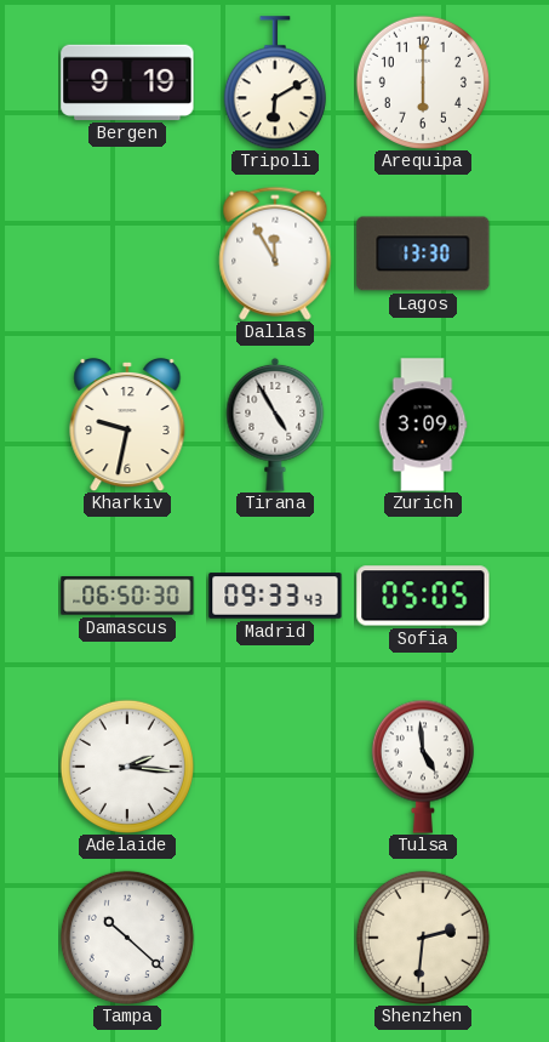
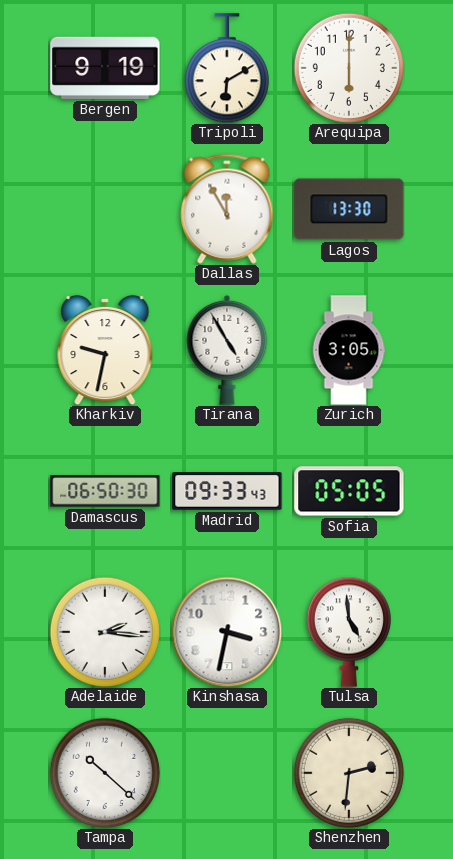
Zurich: 3:09 -> 3:05
Kinshasa: none -> 3:32
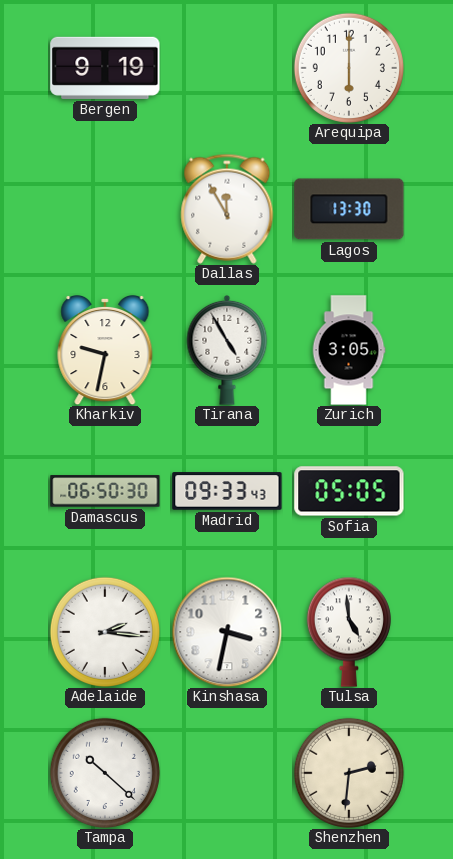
Tripoli: 6:10 -> none
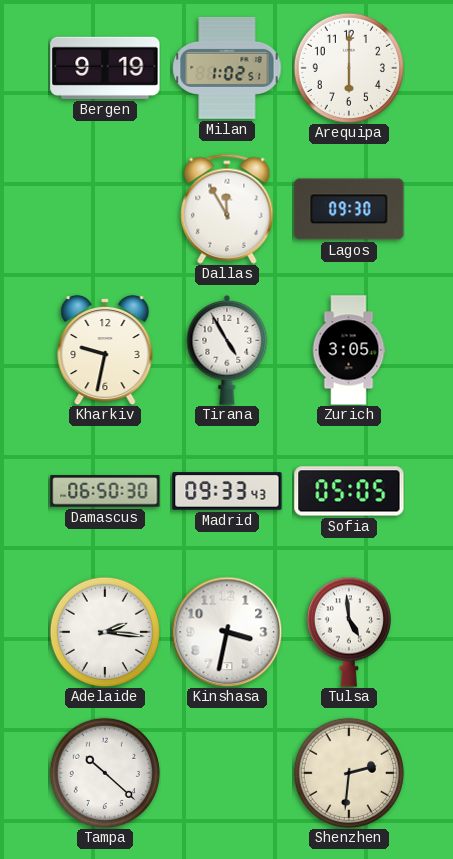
Milan: none -> 1:02
Lagos: 13:30 -> 09:30
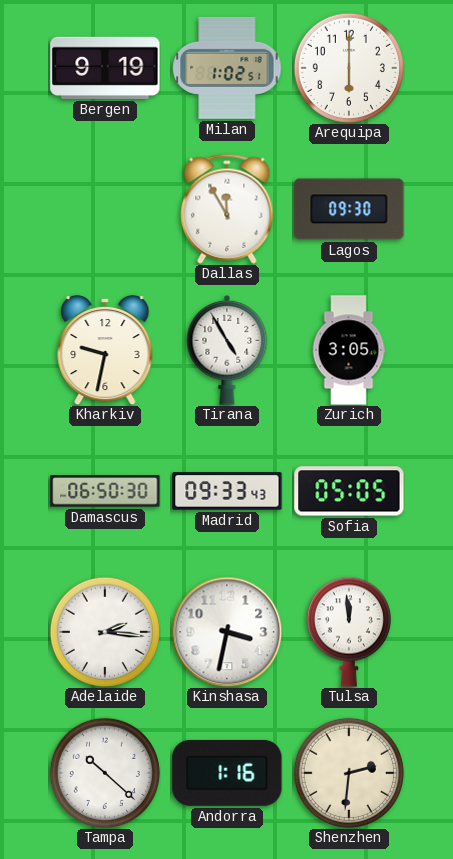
Tulsa: 4:59 -> 11:59
Andorra: none -> 1:16
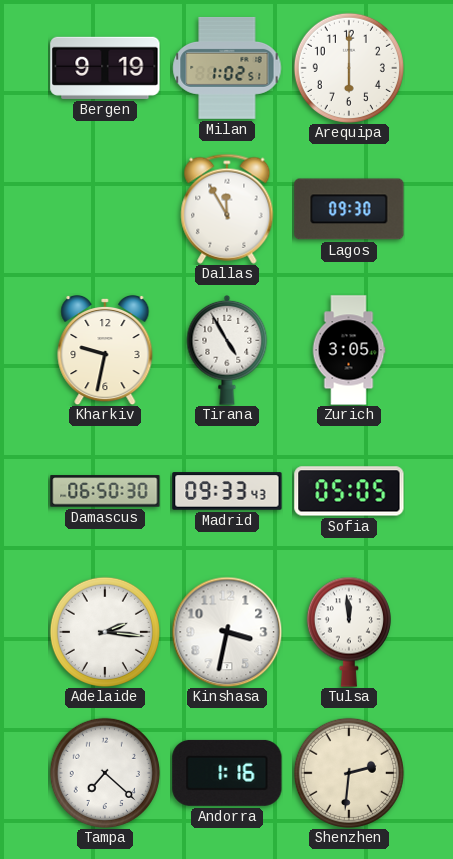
Tampa: 10:22 -> 7:22
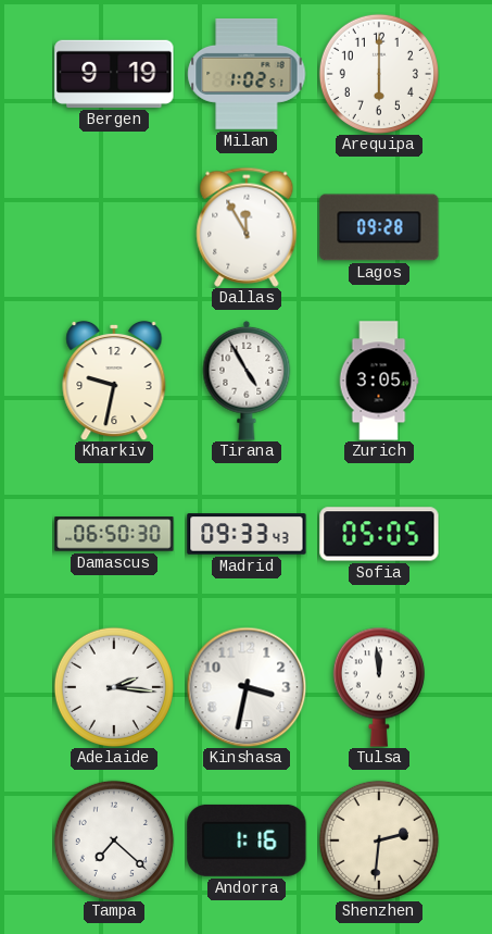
Lagos: 09:30 -> 09:28
